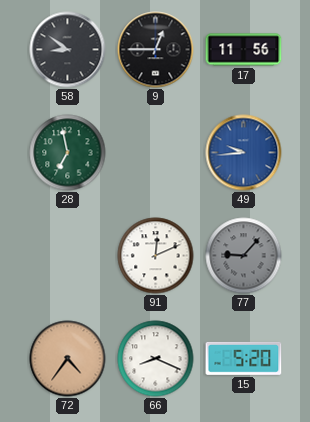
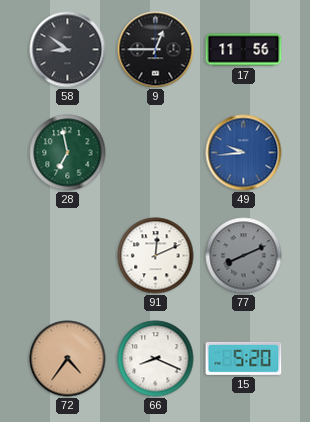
77: 9:07 -> 8:11
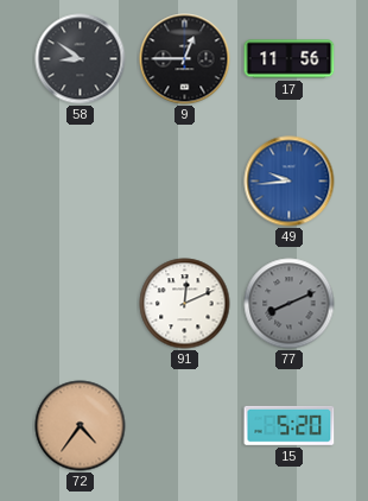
28: 6:58 -> none
66: 8:19 -> none
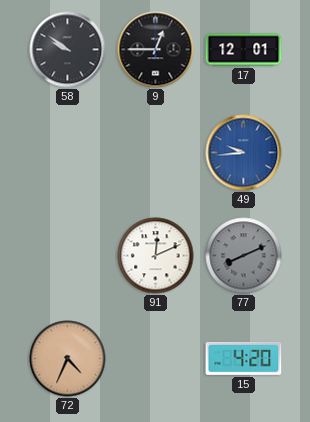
58: 8:51 -> 9:51
17: 11:56 -> 12:01
72: 4:36 -> 4:34
15: 5:20 -> 4:20
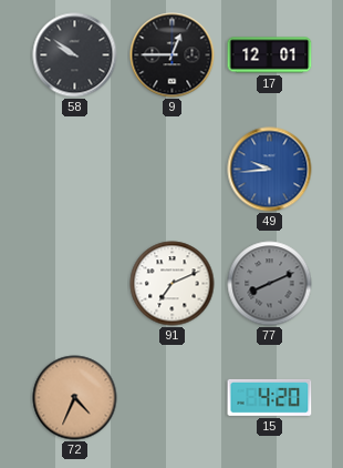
91: 12:11 -> 7:11
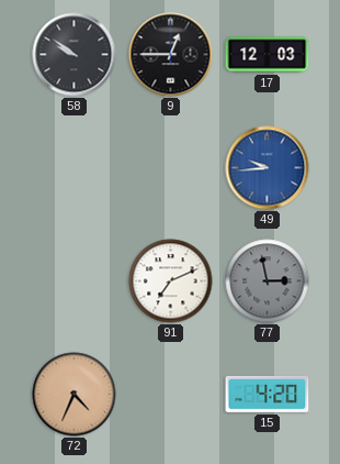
17: 12:01 -> 12:03
77: 8:11 -> 2:58
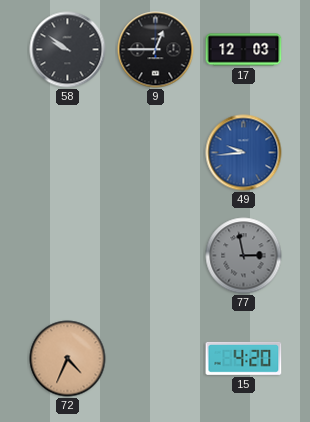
91: 7:11 -> none
